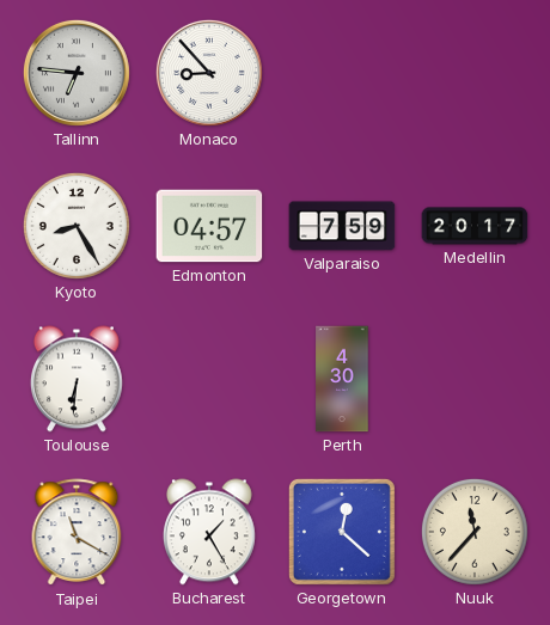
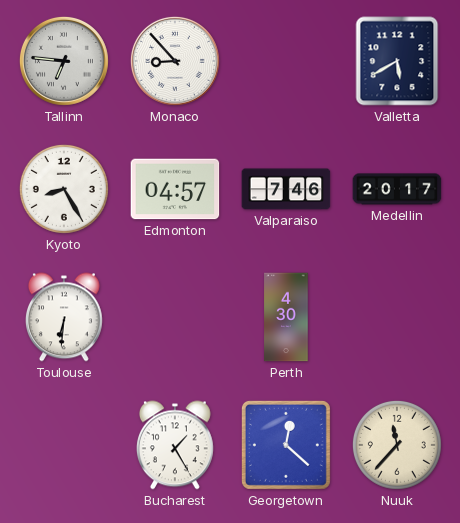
Valletta: none -> 5:40
Valparaiso: 7:59 -> 7:46
Taipei: 11:20 -> none
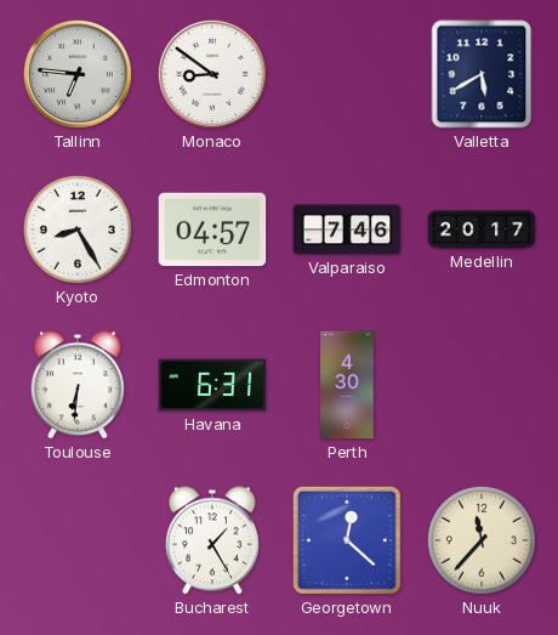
Monaco: 8:53 -> 8:51
Havana: none -> 6:31
